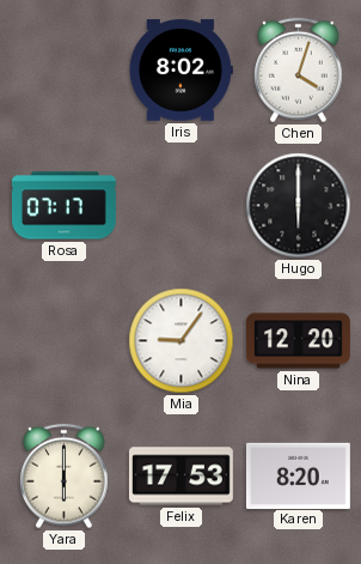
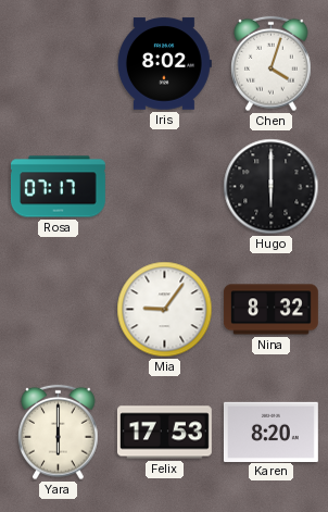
Nina: 12:20 -> 8:32
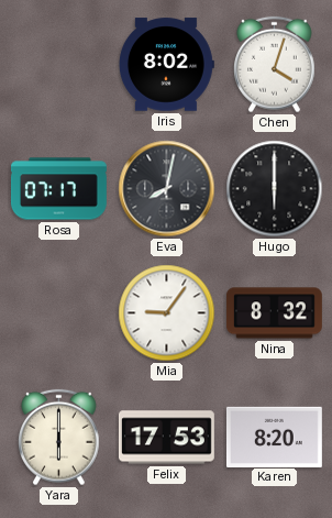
Eva: none -> 8:02
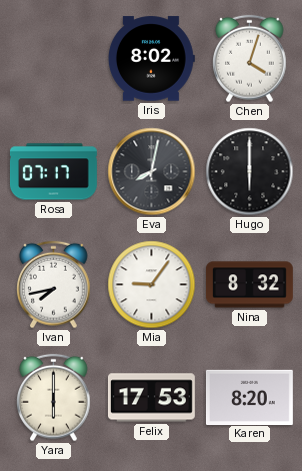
Ivan: none -> 7:43
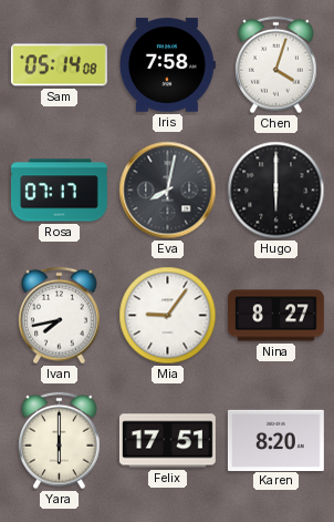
Sam: none -> 05:14
Iris: 8:02 -> 7:58
Nina: 8:32 -> 8:27
Felix: 17:53 -> 17:51
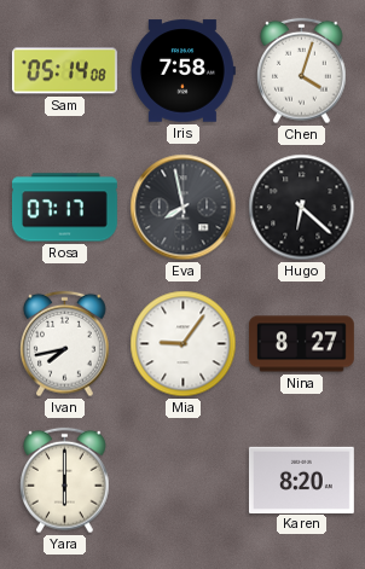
Eva: 8:02 -> 7:58
Hugo: 6:00 -> 6:22
Felix: 17:51 -> none
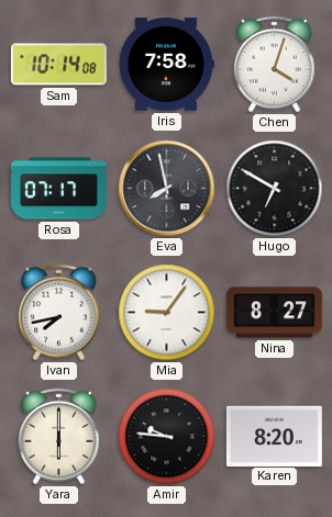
Sam: 05:14 -> 10:14
Hugo: 6:22 -> 6:50
Amir: none -> 9:46
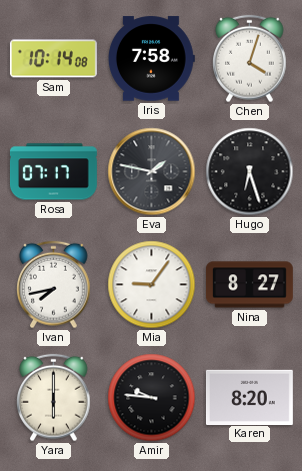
Eva: 7:58 -> 1:47
Hugo: 6:50 -> 6:27
